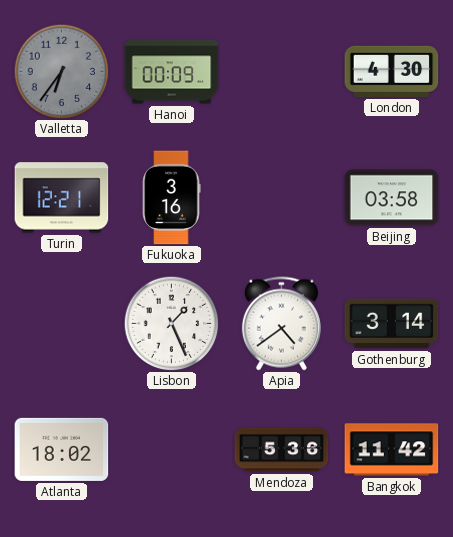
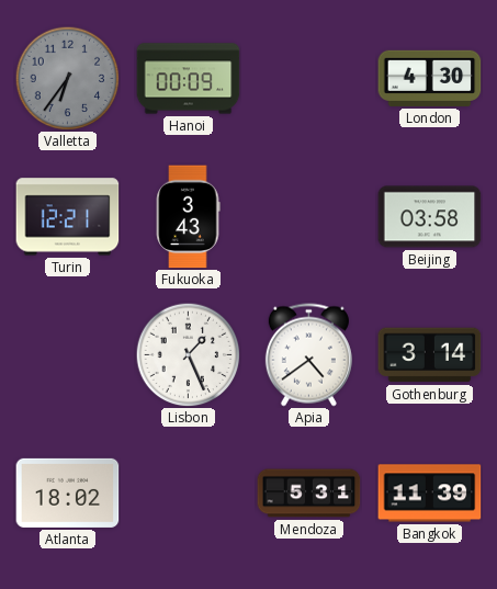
Fukuoka: 3:16 -> 3:43
Mendoza: 5:36 -> 5:31
Bangkok: 11:42 -> 11:39
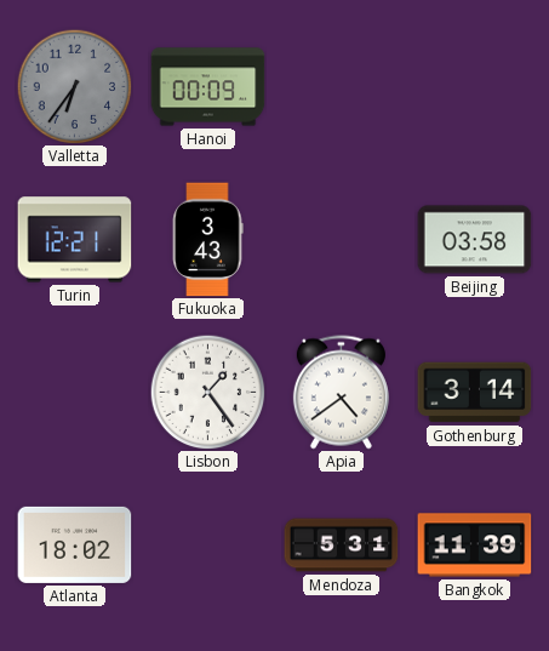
London: 4:30 -> none
Lisbon: 1:26 -> 1:24
